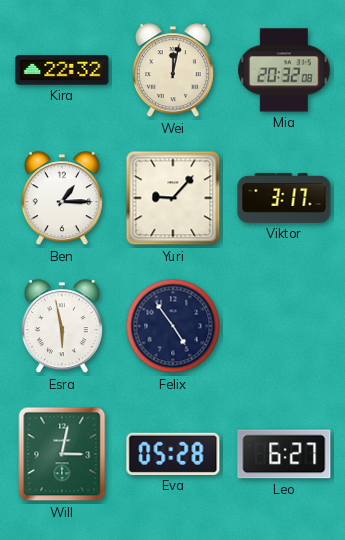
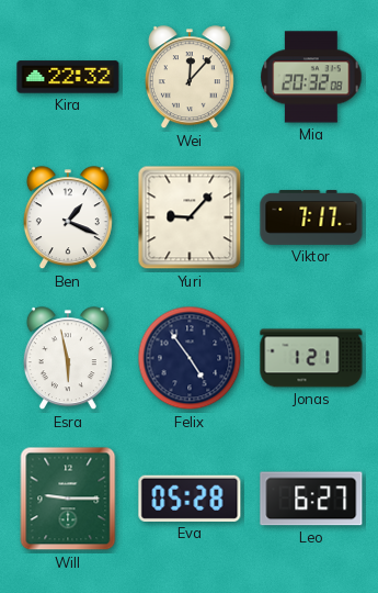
Wei: 12:02 -> 12:07
Ben: 1:15 -> 1:19
Viktor: 3:17 -> 7:17
Jonas: none -> 1:21
Will: 3:02 -> 9:15
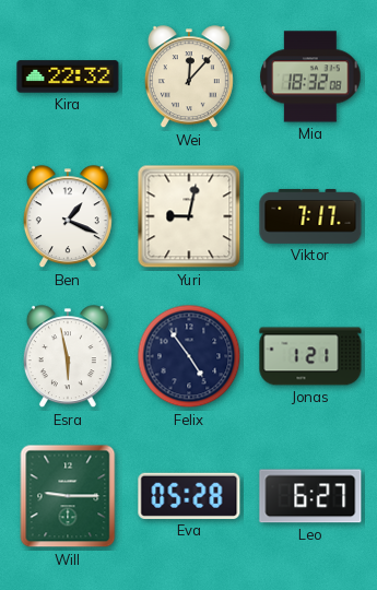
Mia: 20:32 -> 18:32
Yuri: 9:07 -> 9:02
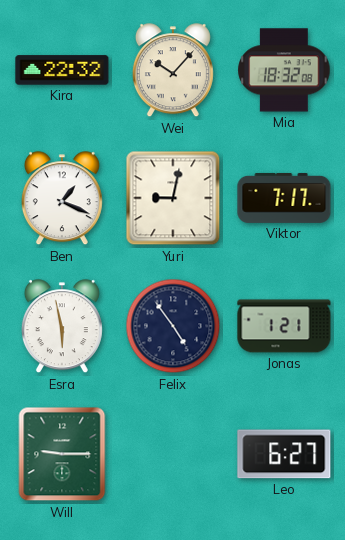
Wei: 12:07 -> 10:07
Eva: 05:28 -> none
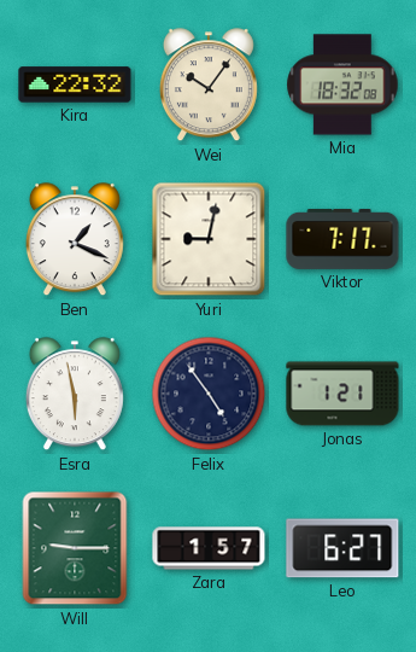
Wei: 10:07 -> 10:06
Zara: none -> 1:57
